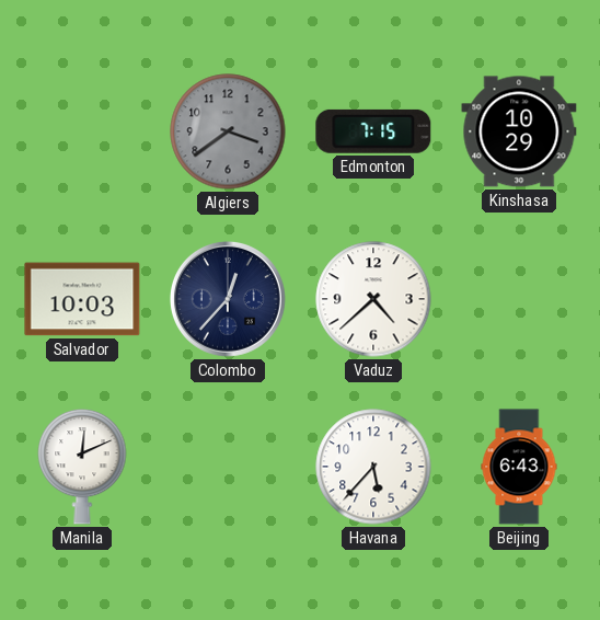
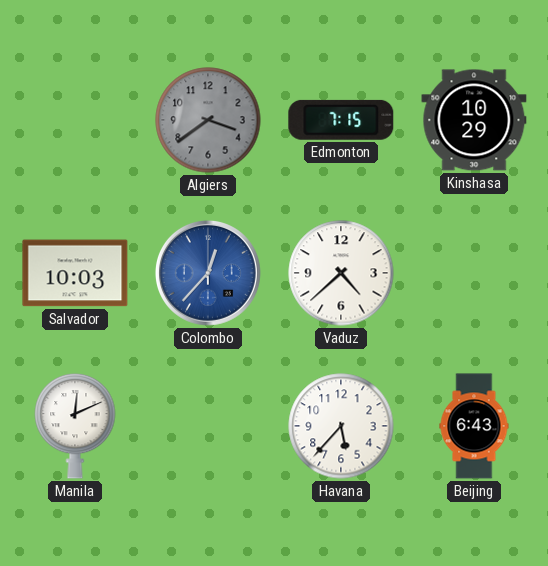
Colombo dial: navy -> blue
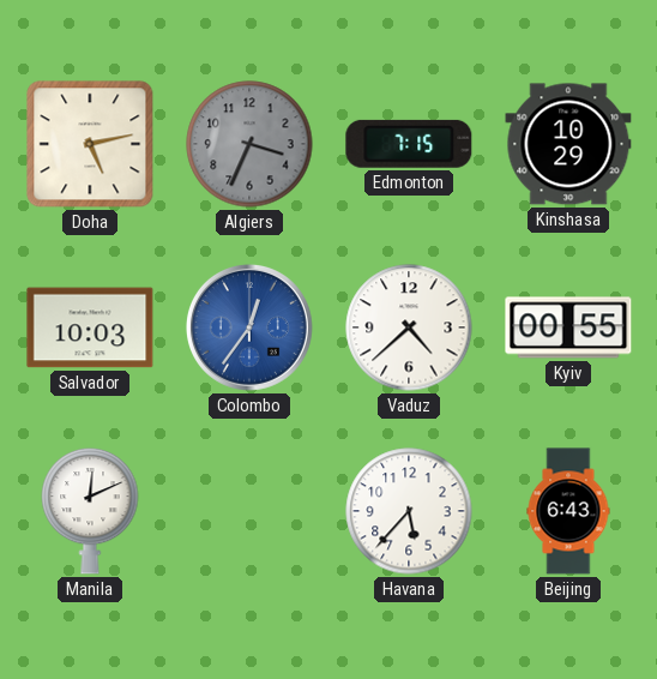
Doha: none -> 5:13
Algiers: 3:39 -> 3:34
Colombo: 12:37 -> 12:36
Kyiv: none -> 00:55
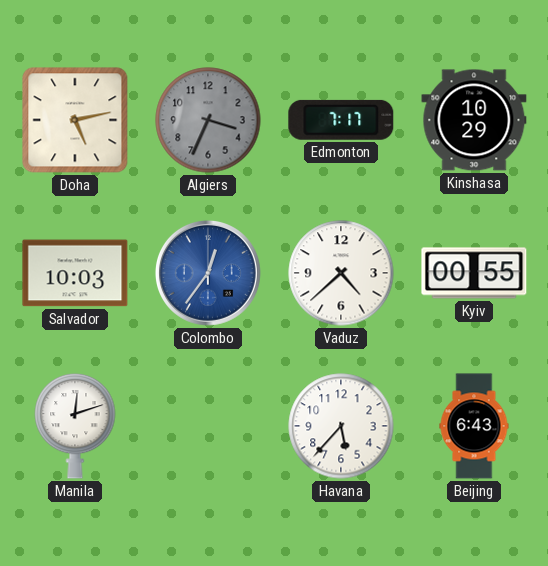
Edmonton: 7:15 -> 7:17
Manila: 12:11 -> 12:12
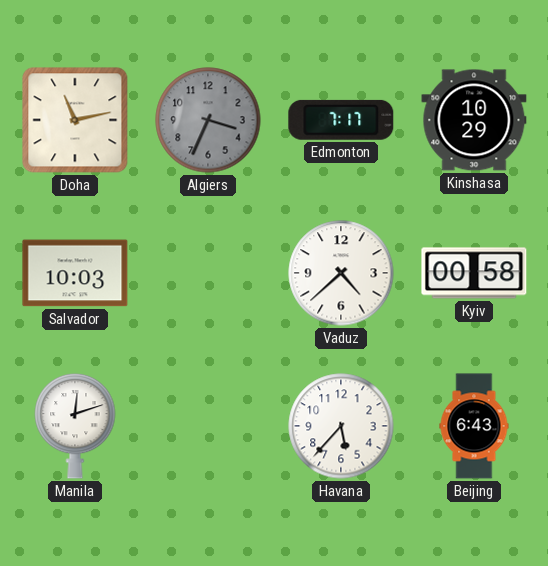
Doha: 5:13 -> 11:13
Colombo: 12:36 -> none
Kyiv: 00:55 -> 00:58
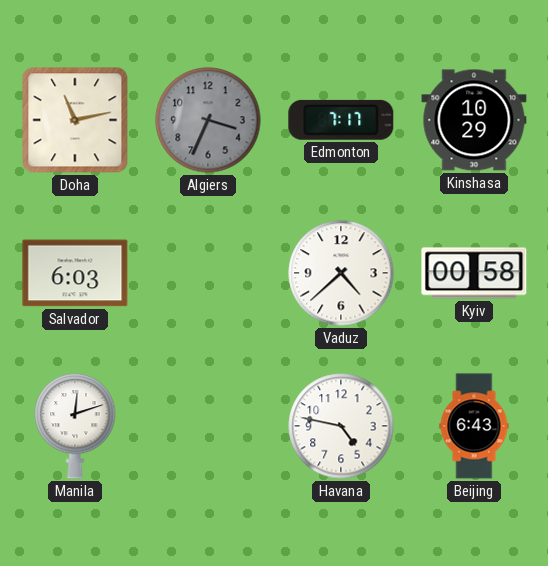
Salvador: 10:03 -> 6:03
Havana: 5:37 -> 4:47
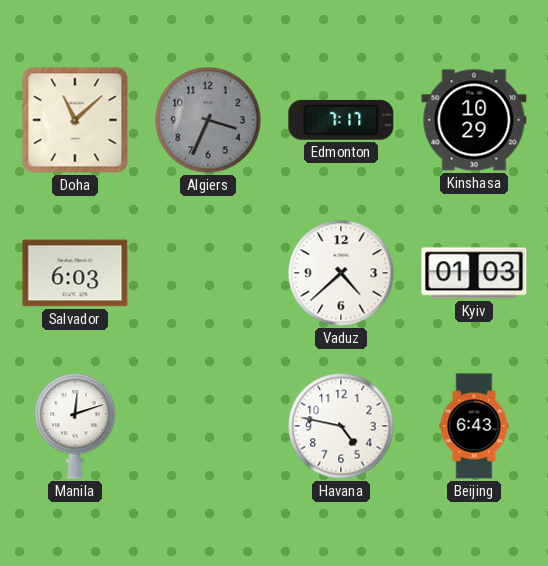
Doha: 11:13 -> 11:08
Kyiv: 00:58 -> 01:03
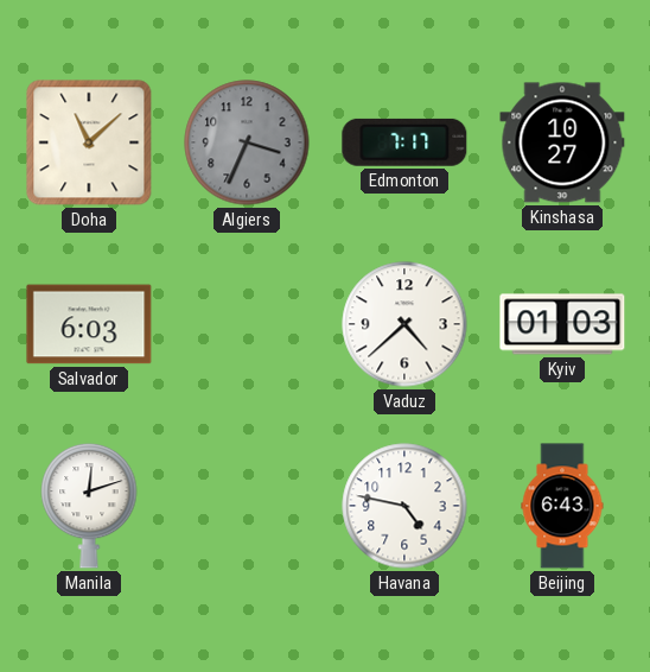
Kinshasa: 10:29 -> 10:27
